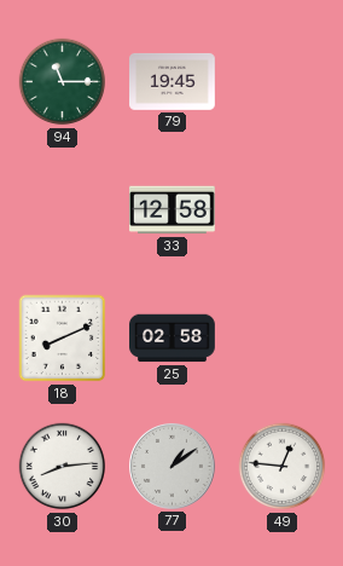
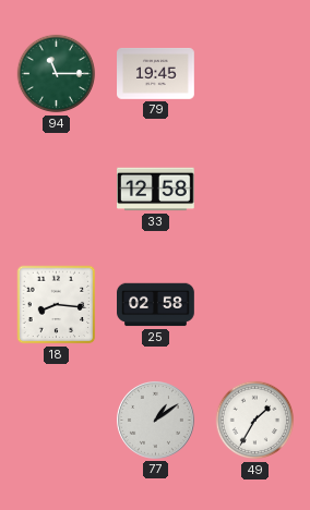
18: 8:11 -> 8:16
30: 8:14 -> none
49: 12:46 -> 1:35
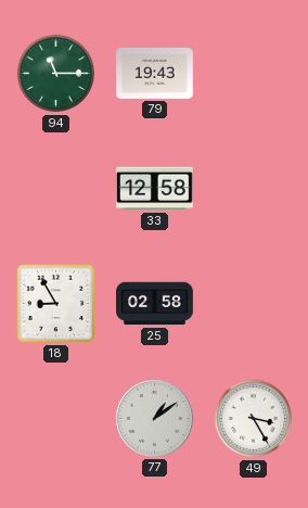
79: 19:45 -> 19:43
18: 8:16 -> 8:55
49: 1:35 -> 3:25
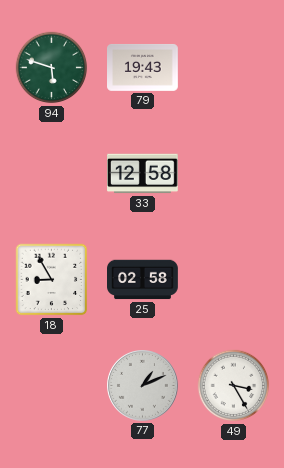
94: 11:15 -> 5:48
77: 1:09 -> 1:11
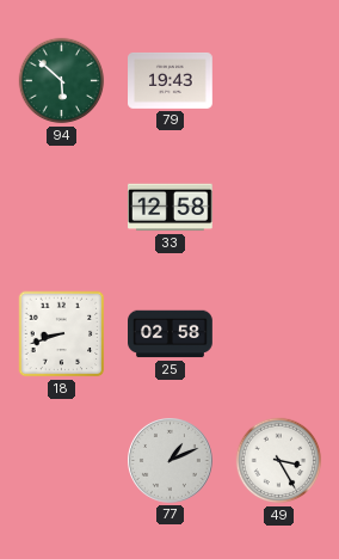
94: 5:48 -> 5:52
18: 8:55 -> 8:42
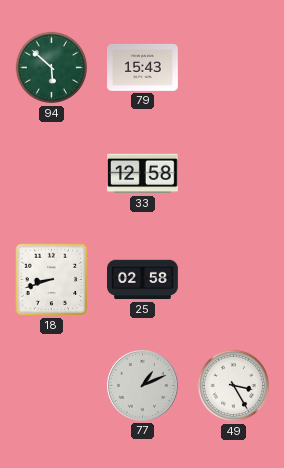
79: 19:43 -> 15:43
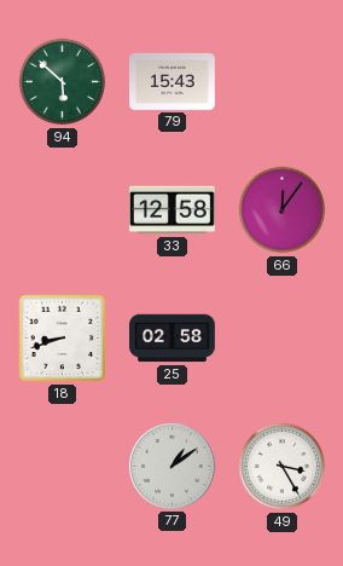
66: none -> 12:06
77: 1:11 -> 1:09
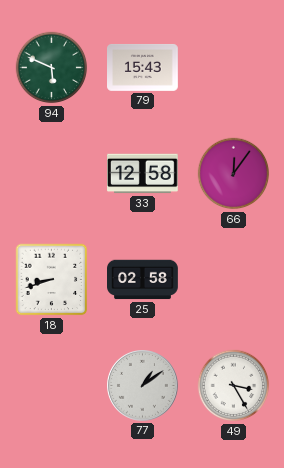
94: 5:52 -> 5:49
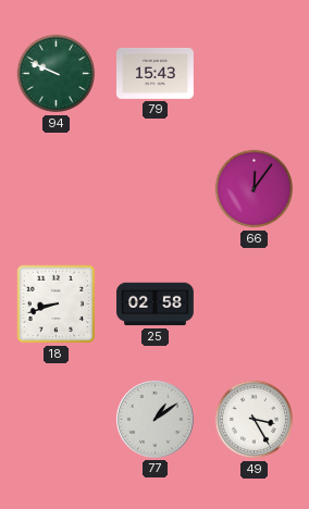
94: 5:49 -> 9:49
33: 12:58 -> none
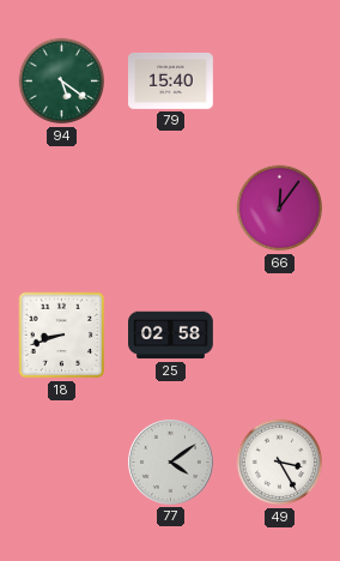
94: 9:49 -> 5:21
79: 15:43 -> 15:40
77: 1:09 -> 4:09
